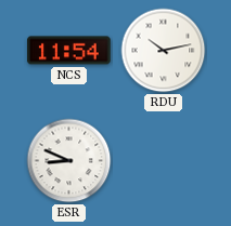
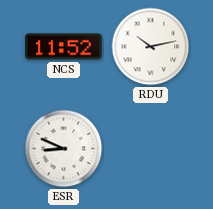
NCS: 11:54 -> 11:52
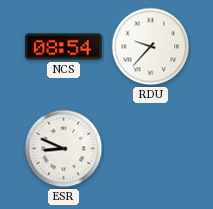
NCS: 11:52 -> 08:54
RDU: 10:13 -> 9:37
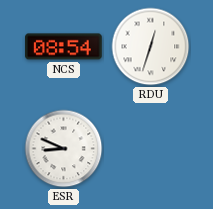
RDU: 9:37 -> 12:33
